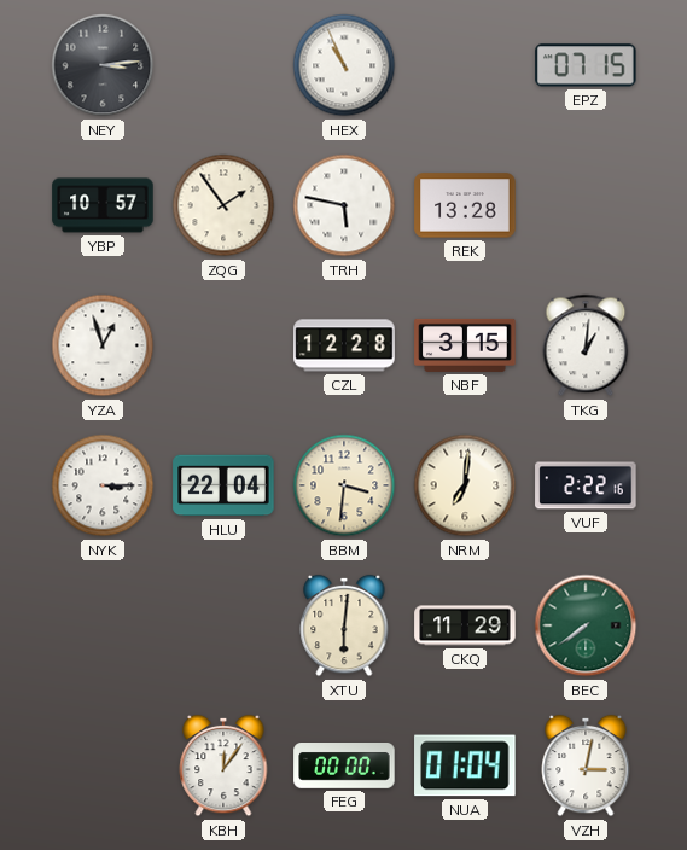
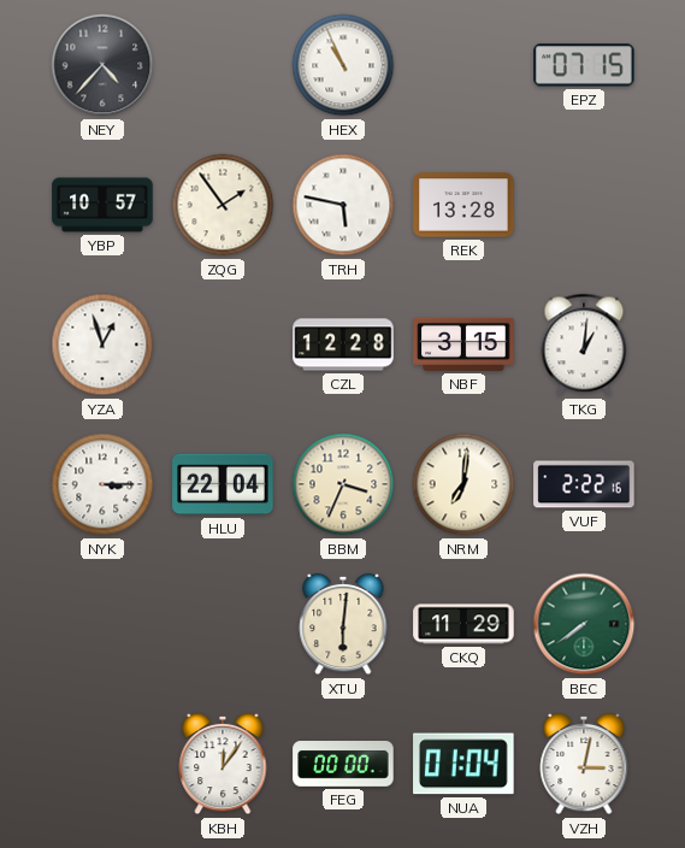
NEY: 3:14 -> 4:37
BBM: 3:31 -> 3:34
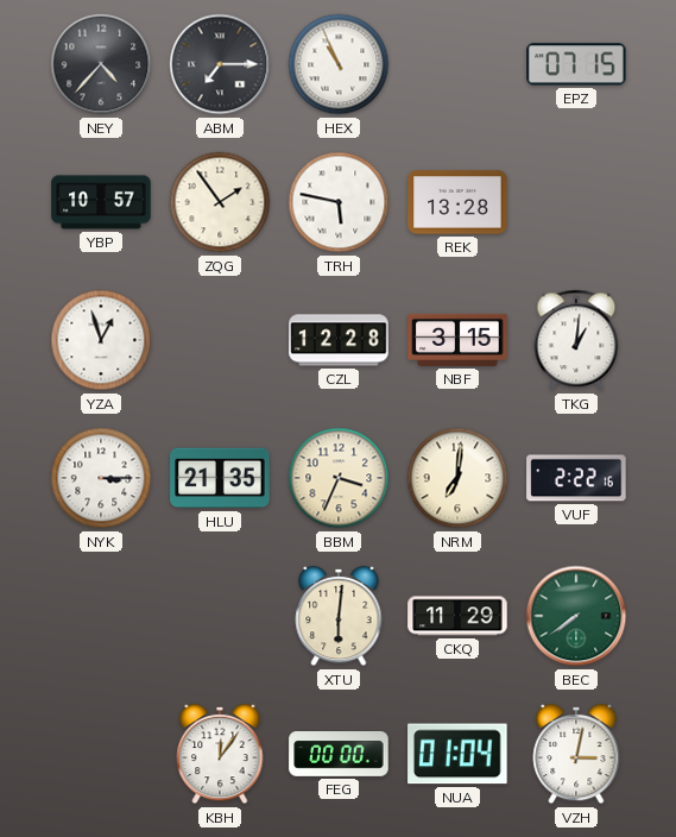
ABM: none -> 7:15
HLU: 22:04 -> 21:35
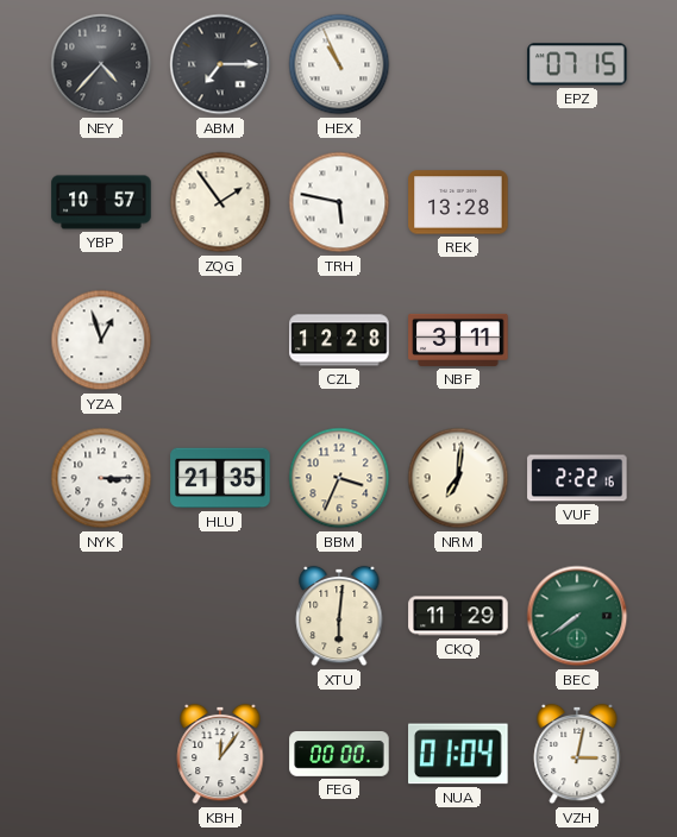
NBF: 3:15 -> 3:11
TKG: 1:01 -> none
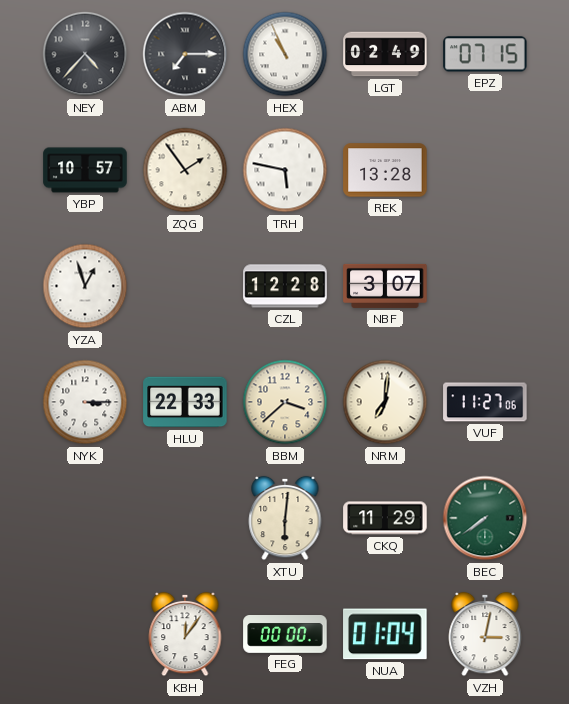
LGT: none -> 02:49
NBF: 3:11 -> 3:07
HLU: 21:35 -> 22:33
BBM: 3:34 -> 3:38
VUF: 2:22 -> 11:27
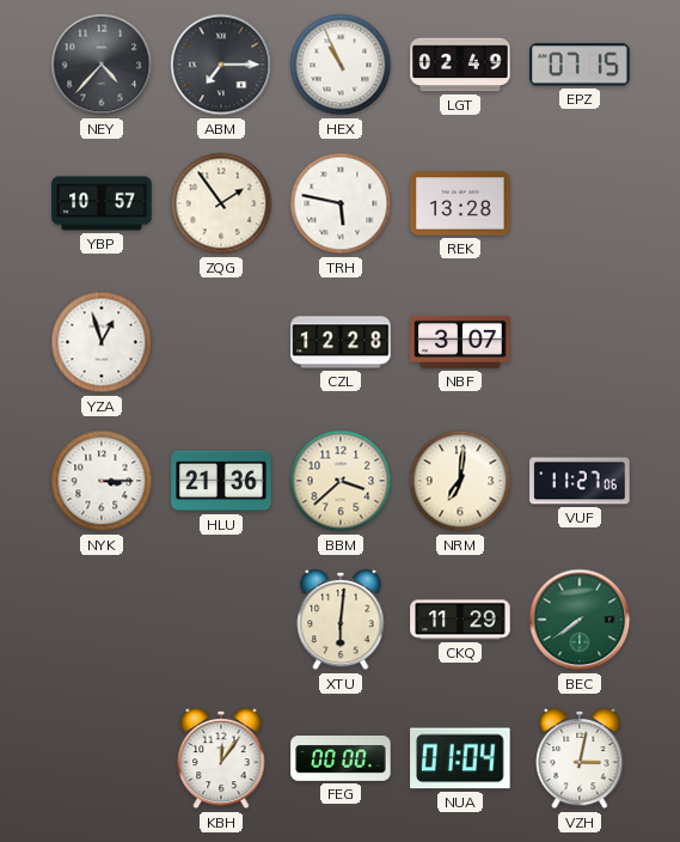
HLU: 22:33 -> 21:36
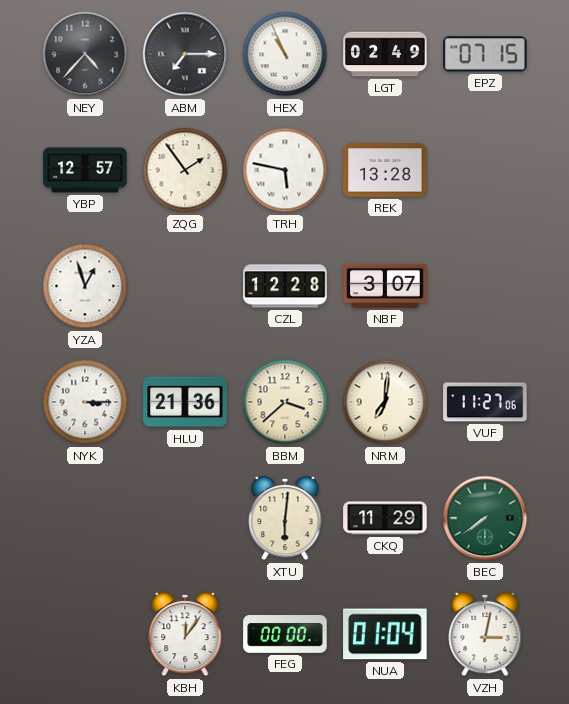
YBP: 10:57 -> 12:57
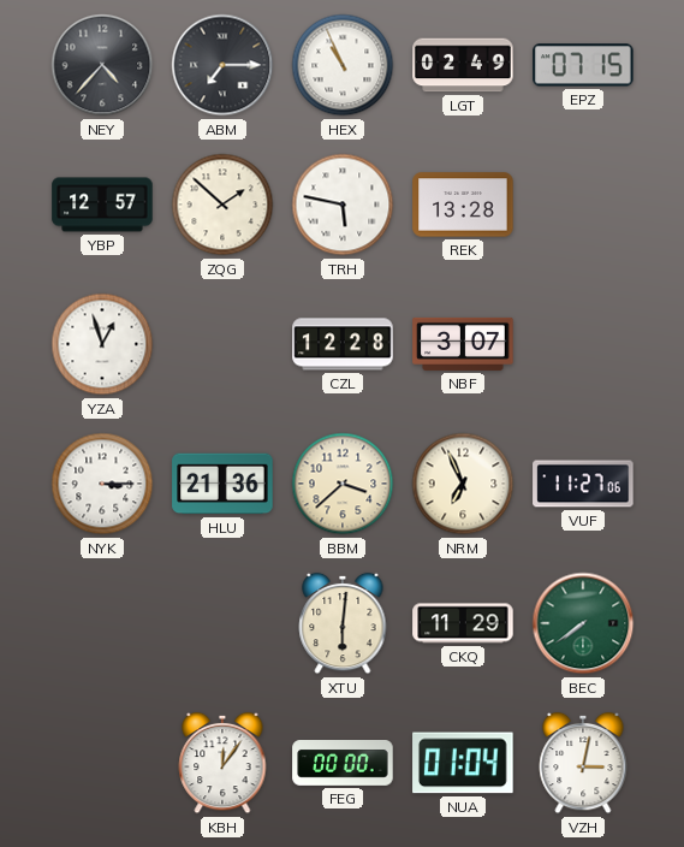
ZQG: 1:54 -> 1:52
NRM: 7:01 -> 6:56
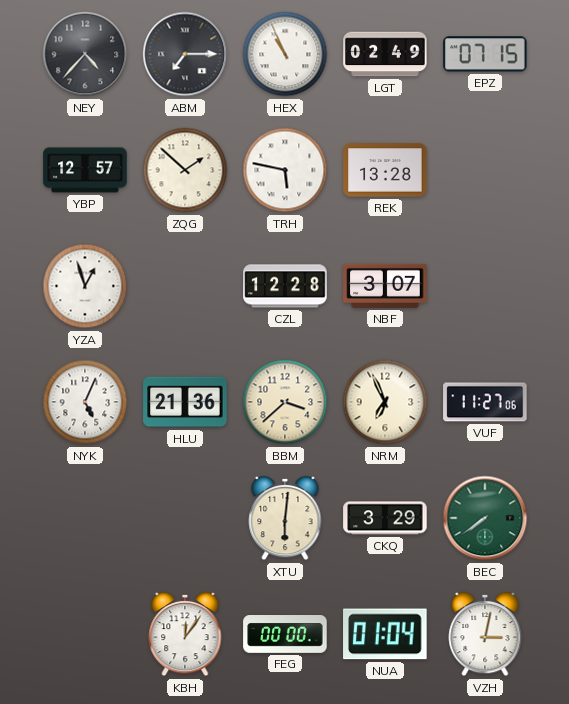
NYK: 3:15 -> 5:04
CKQ: 11:29 -> 3:29
